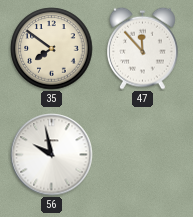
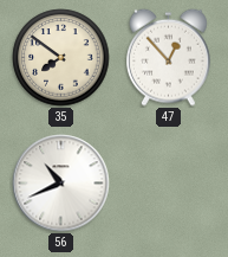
47: 11:53 -> 12:53
56: 9:58 -> 10:41
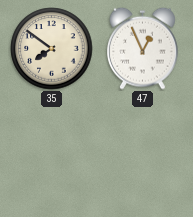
47: 12:53 -> 12:56
56: 10:41 -> none
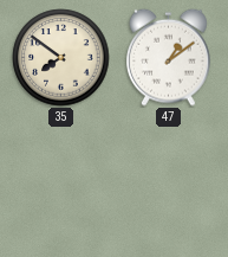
47: 12:56 -> 1:09
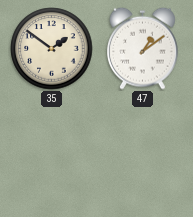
35: 7:51 -> 1:51
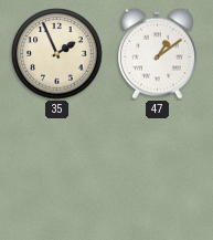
35: 1:51 -> 1:56
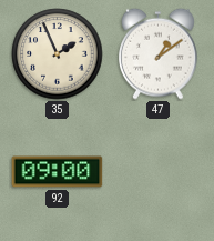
92: none -> 09:00
